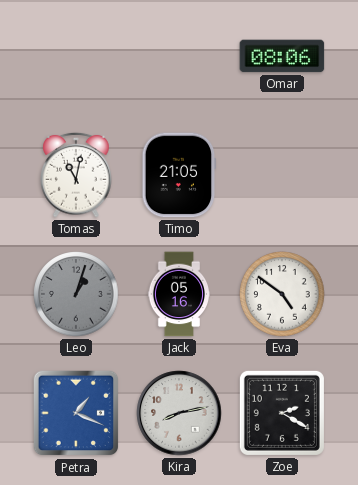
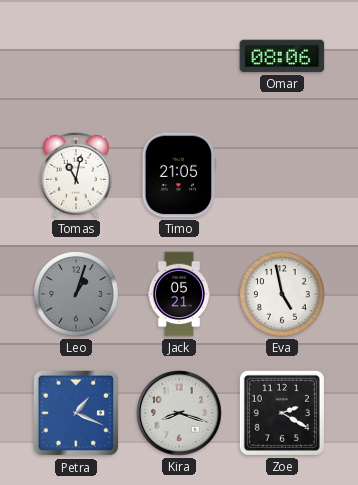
Jack: 05:16 -> 05:21
Eva: 4:51 -> 4:58
Kira: 8:13 -> 8:18
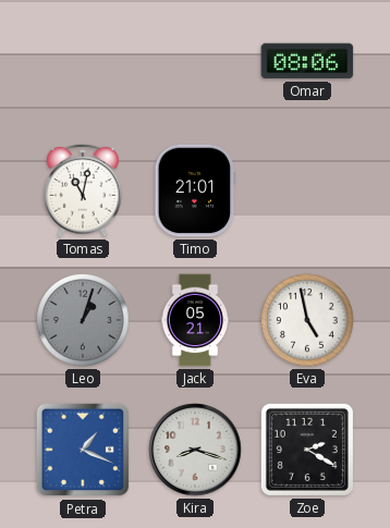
Timo: 21:05 -> 21:01
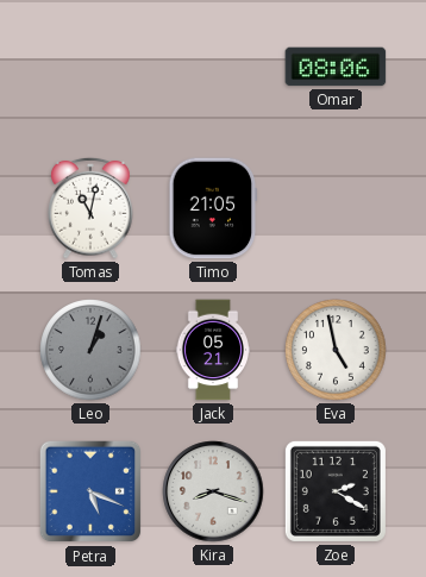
Timo: 21:01 -> 21:05
Petra: 1:19 -> 5:19
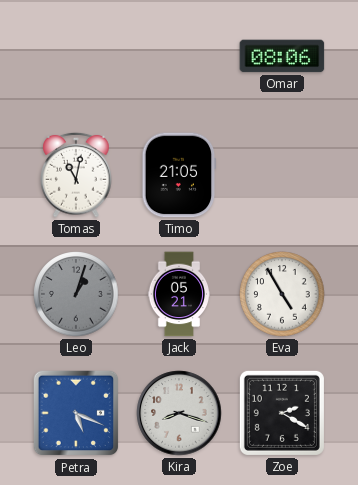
Eva: 4:58 -> 4:55
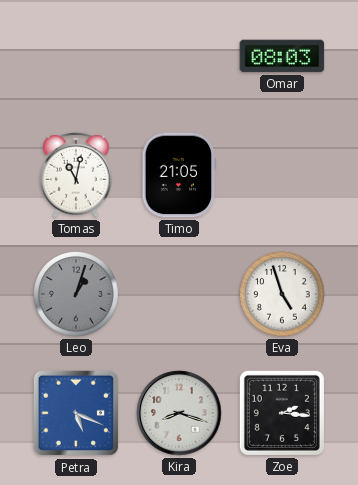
Omar: 08:06 -> 08:03
Jack: 05:21 -> none
Eva: 4:55 -> 4:57
Zoe: 2:20 -> 2:16
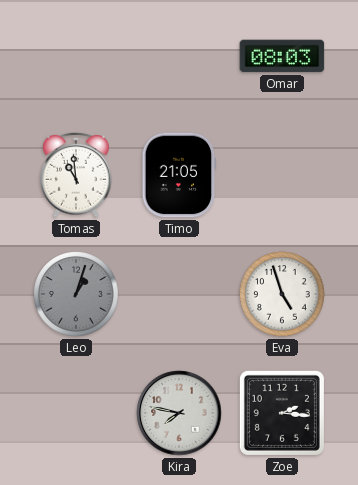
Tomas: 11:02 -> 10:59
Petra: 5:19 -> none
Kira: 8:18 -> 7:47
